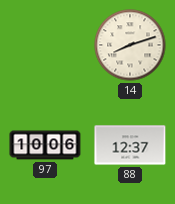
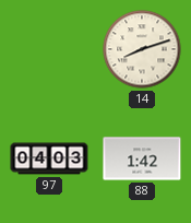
97: 10:06 -> 04:03
88: 12:37 -> 1:42
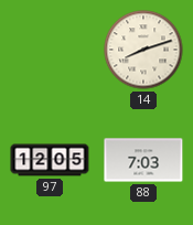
97: 04:03 -> 12:05
88: 1:42 -> 7:03
